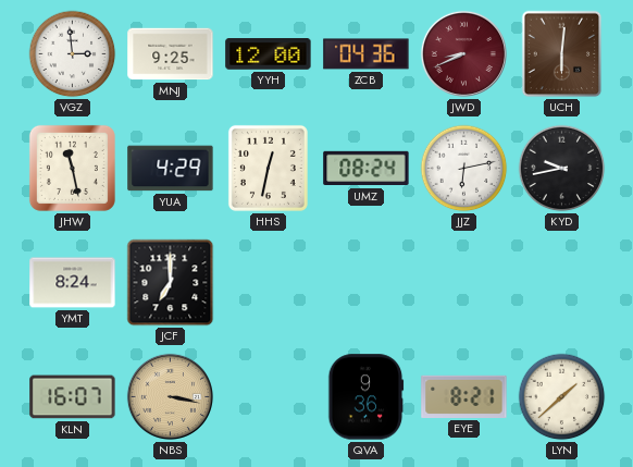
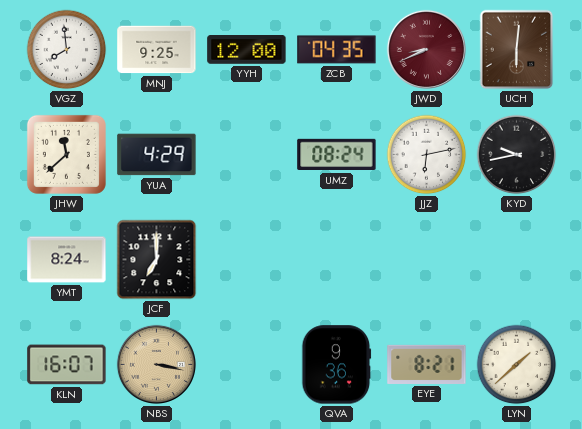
VGZ: 2:59 -> 7:59
ZCB: 04:36 -> 04:35
JHW: 11:28 -> 11:38
HHS: 12:32 -> none
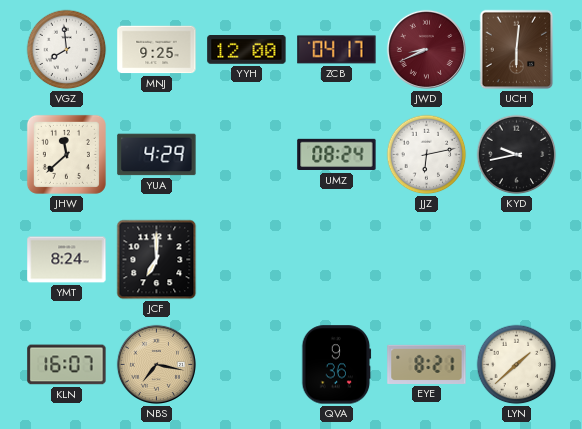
ZCB: 04:35 -> 04:17
NBS: 3:17 -> 7:17
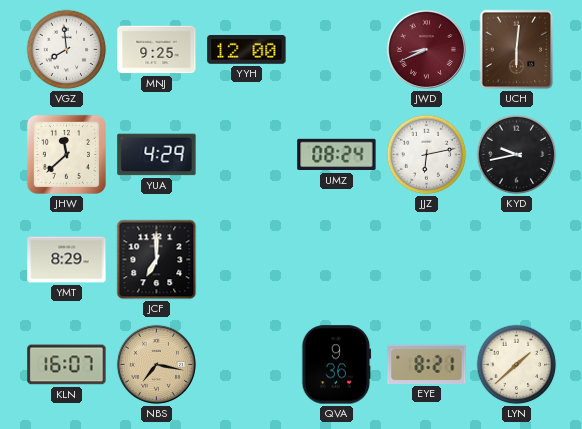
ZCB: 04:17 -> none
YMT: 8:24 -> 8:29
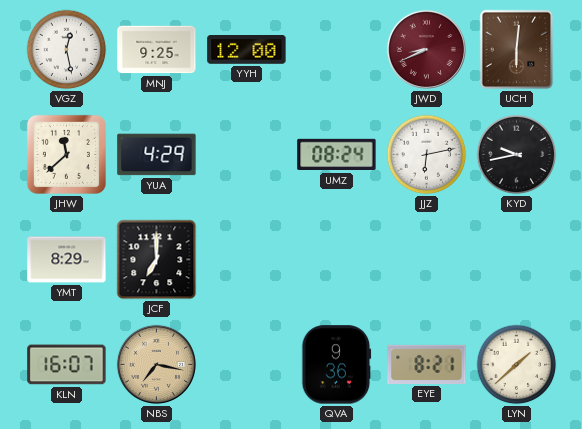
VGZ: 7:59 -> 12:28
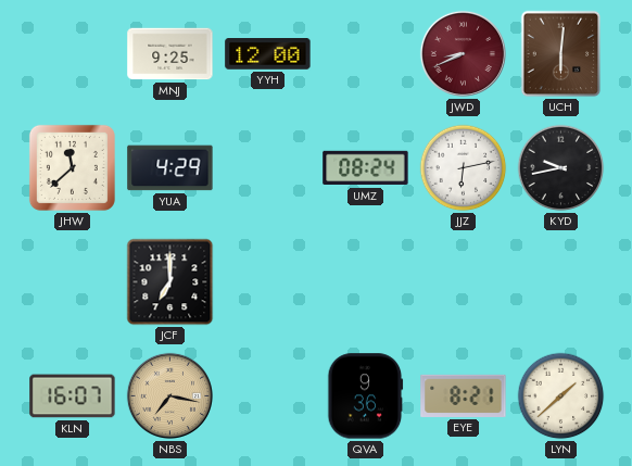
VGZ: 12:28 -> none
YMT: 8:29 -> none
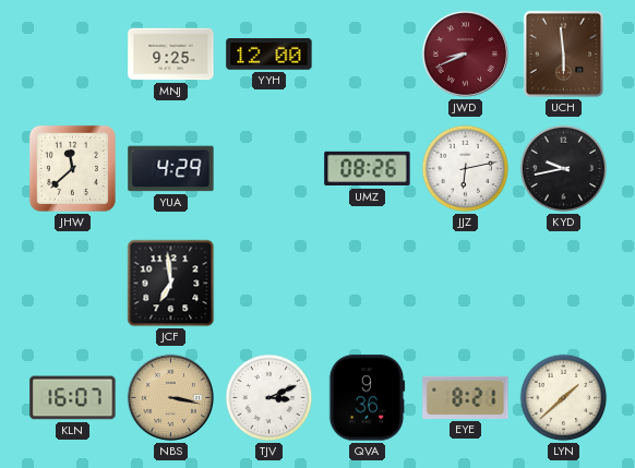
UCH: 6:01 -> 5:59
UMZ: 08:24 -> 08:26
JCF: 7:00 -> 6:59
NBS: 7:17 -> 3:17
TJV: none -> 3:11
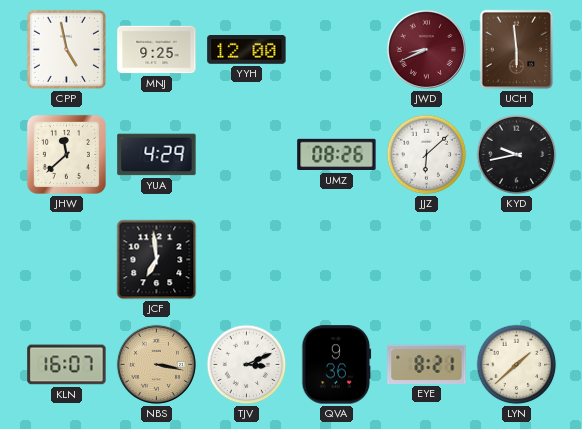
CPP: none -> 4:58
JJZ: 6:13 -> 6:08
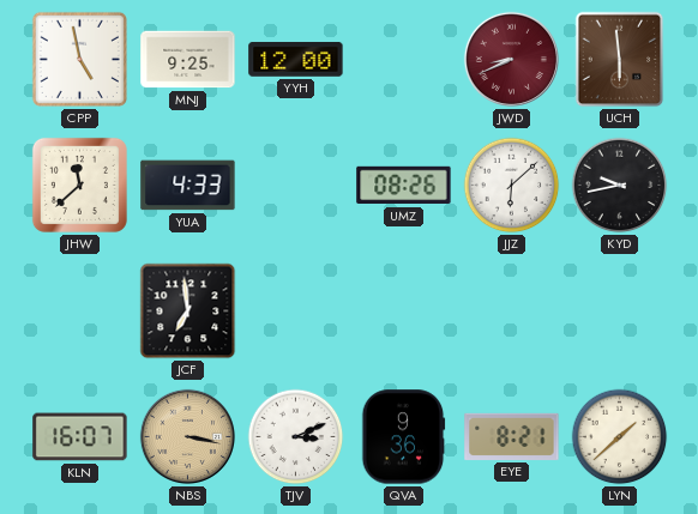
YUA: 4:29 -> 4:33
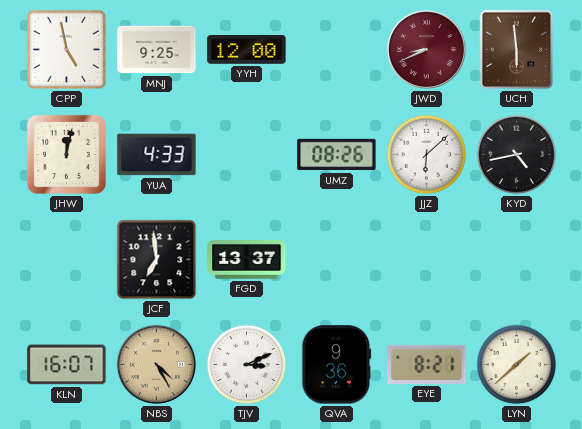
JHW: 11:38 -> 12:02
KYD: 9:43 -> 4:43
FGD: none -> 13:37
NBS: 3:17 -> 4:25
